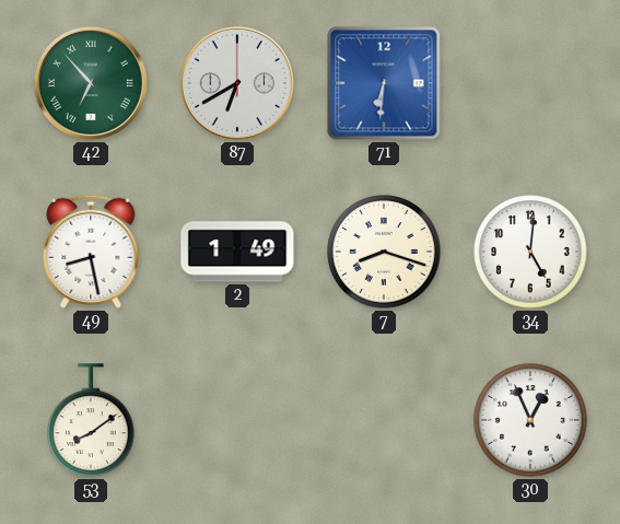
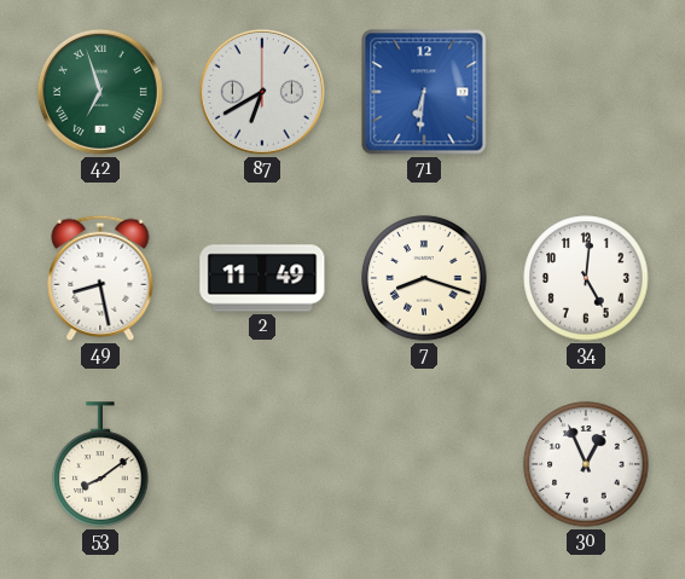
42: 6:53 -> 6:57
2: 1:49 -> 11:49
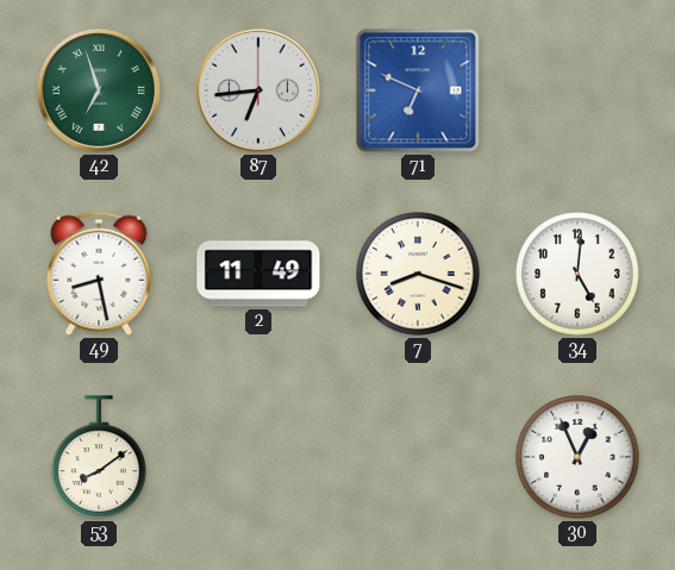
87: 6:40 -> 6:44
71: 6:31 -> 6:49
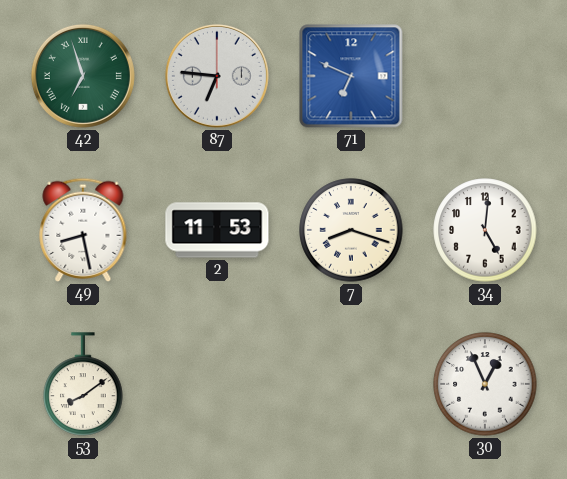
87: 6:44 -> 6:46
2: 11:49 -> 11:53
